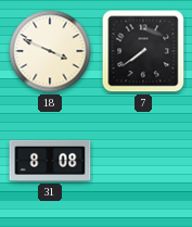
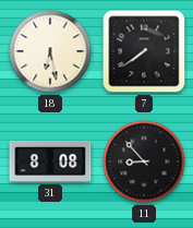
18: 3:49 -> 6:28
11: none -> 8:53
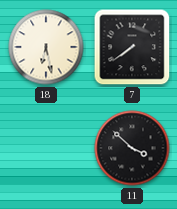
31: 8:08 -> none
11: 8:53 -> 3:52
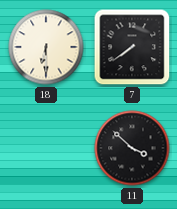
18: 6:28 -> 6:30
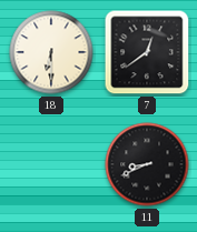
7: 7:39 -> 12:39
11: 3:52 -> 8:41
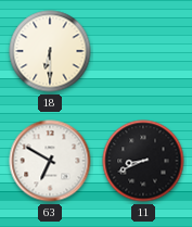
7: 12:39 -> none
63: none -> 6:50
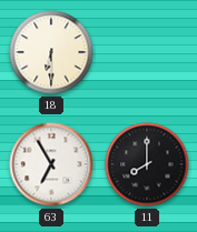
63: 6:50 -> 6:55
11: 8:41 -> 8:00
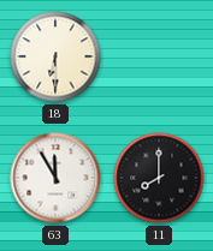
63: 6:55 -> 11:55
